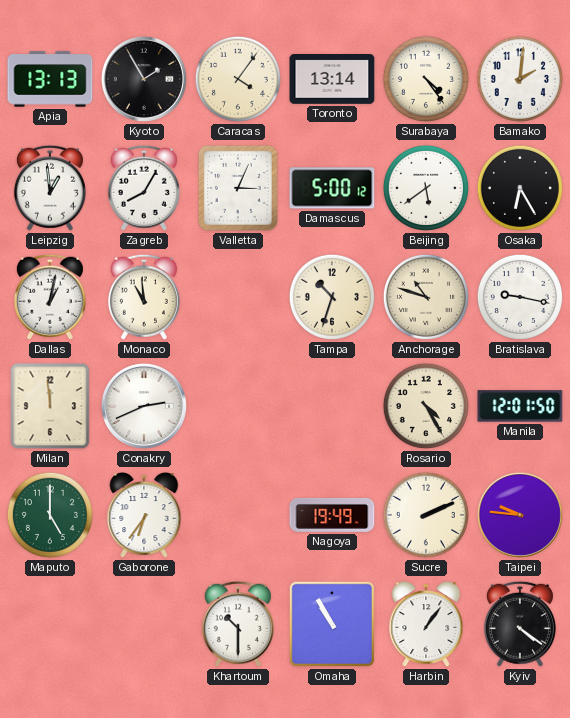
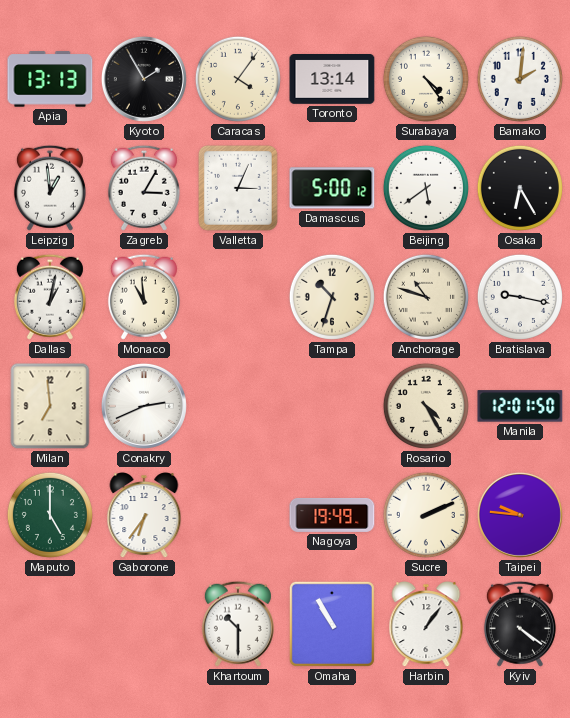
Zagreb: 8:05 -> 3:05
Milan: 11:59 -> 6:59
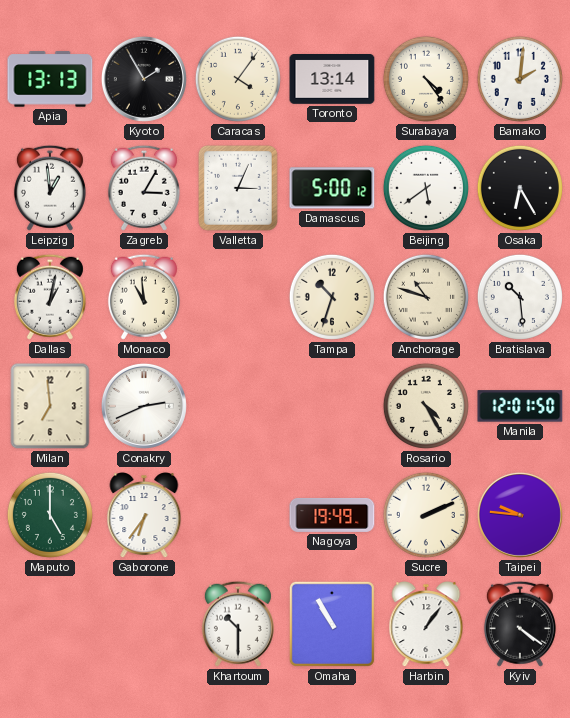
Bratislava: 9:17 -> 10:29
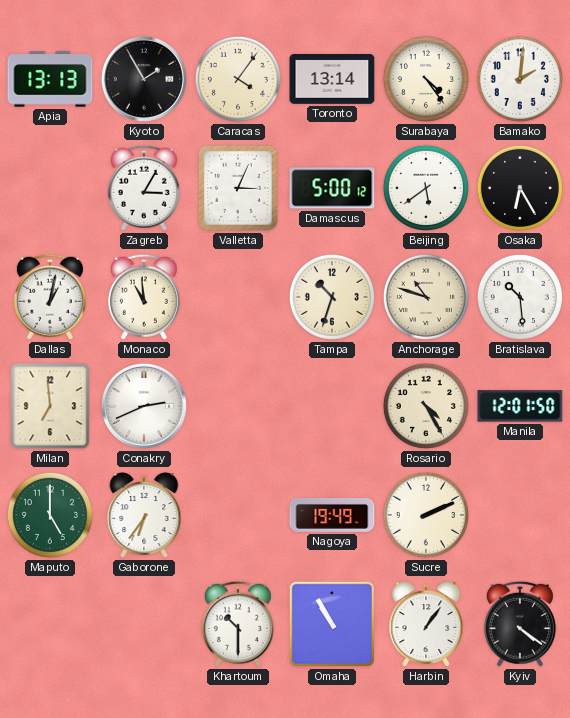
Leipzig: 12:59 -> none
Taipei: 9:46 -> none
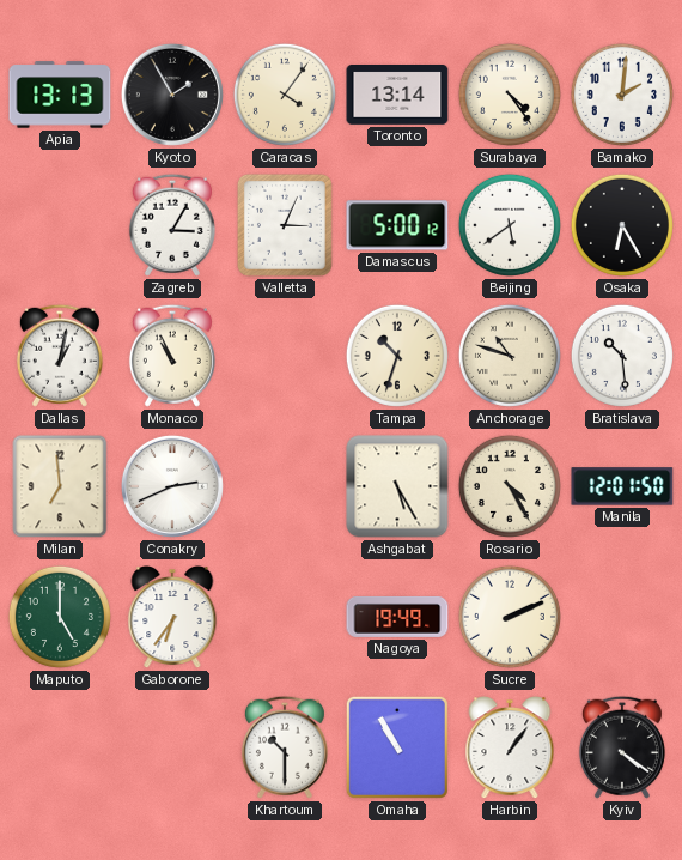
Monaco: 10:59 -> 10:56
Ashgabat: none -> 5:25
